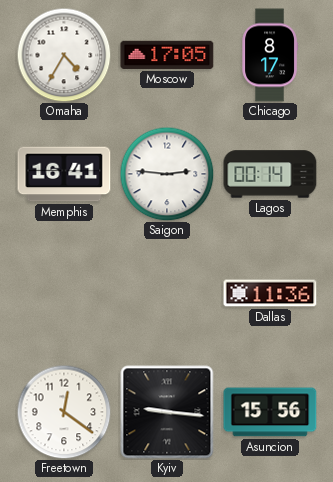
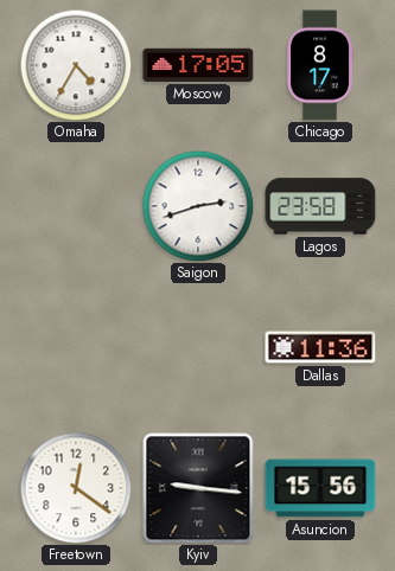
Memphis: 16:41 -> none
Saigon: 2:46 -> 2:42
Lagos: 00:14 -> 23:58
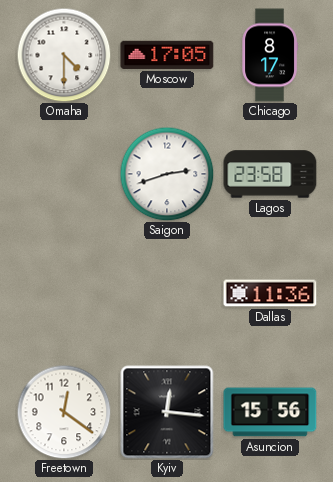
Omaha: 4:35 -> 4:30
Kyiv: 9:16 -> 12:16
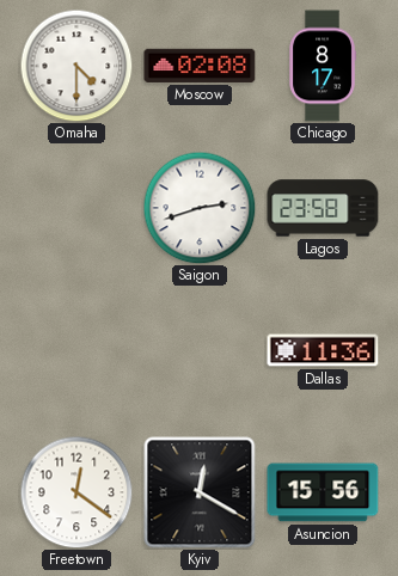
Moscow: 17:05 -> 02:08
Kyiv: 12:16 -> 12:20
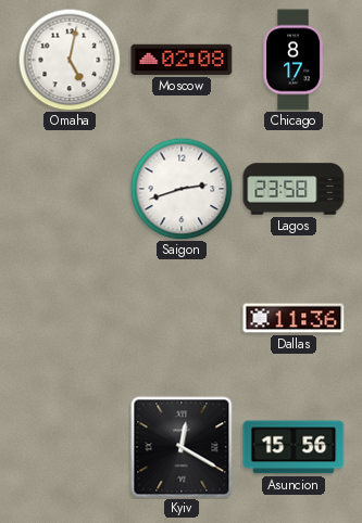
Omaha: 4:30 -> 5:02
Freetown: 12:21 -> none
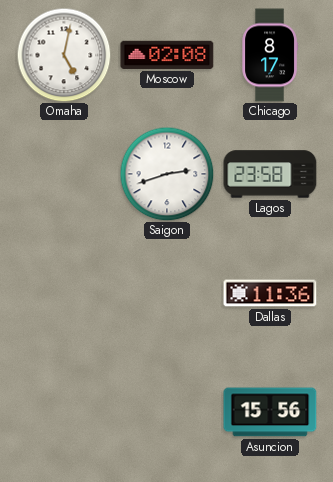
Kyiv: 12:20 -> none
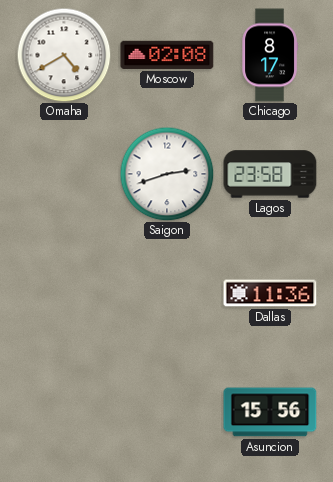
Omaha: 5:02 -> 4:40
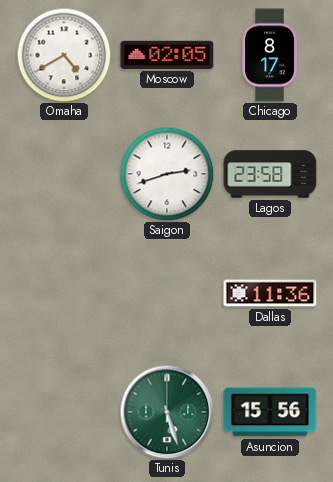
Moscow: 02:08 -> 02:05
Tunis: none -> 5:27
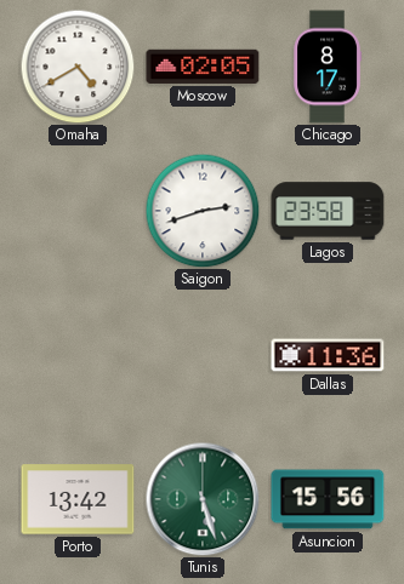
Porto: none -> 13:42
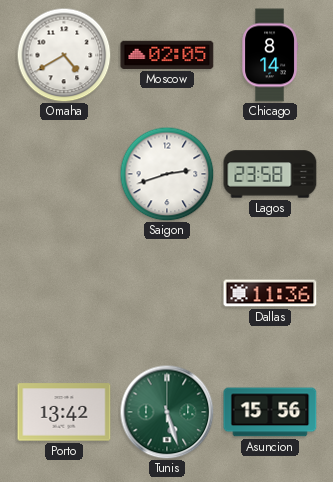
Chicago: 8:17 -> 8:14
